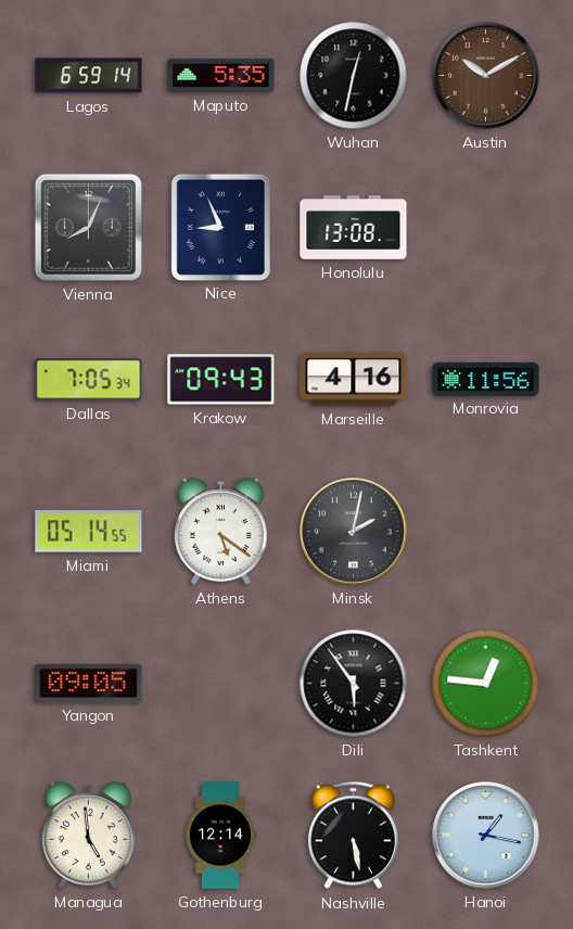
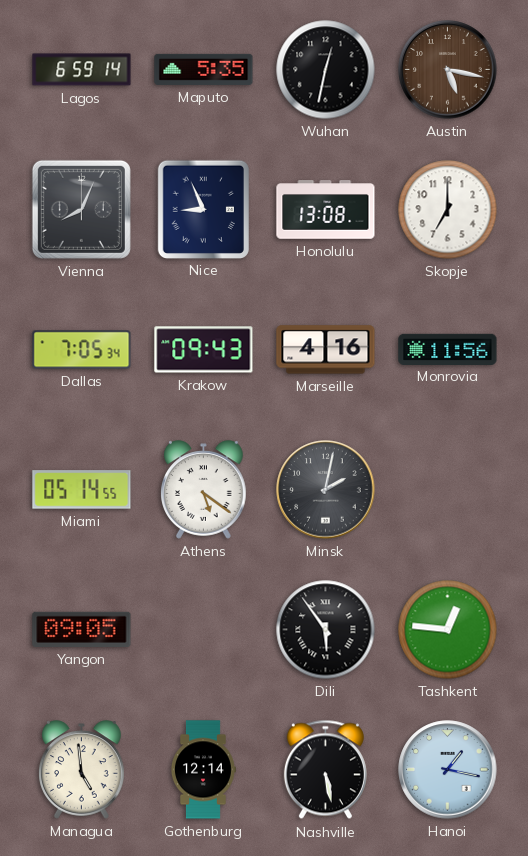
Austin: 10:10 -> 5:17
Skopje: none -> 7:00
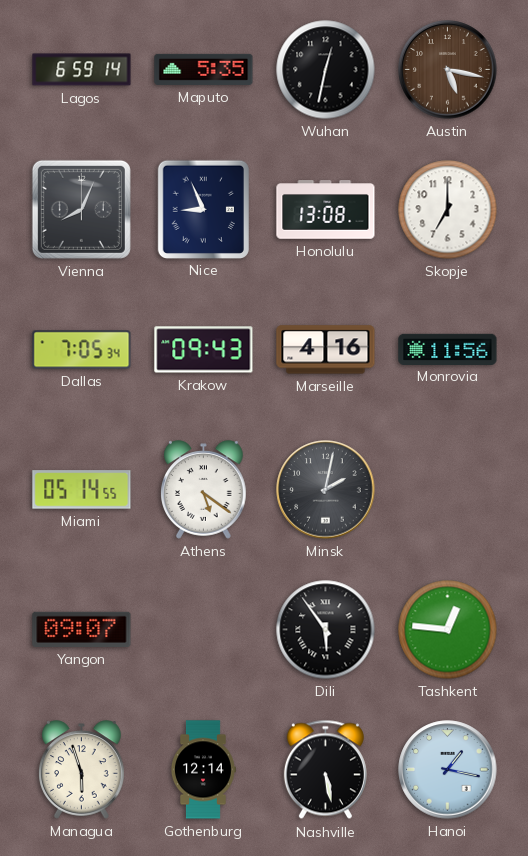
Yangon: 09:05 -> 09:07
Managua: 4:59 -> 5:57
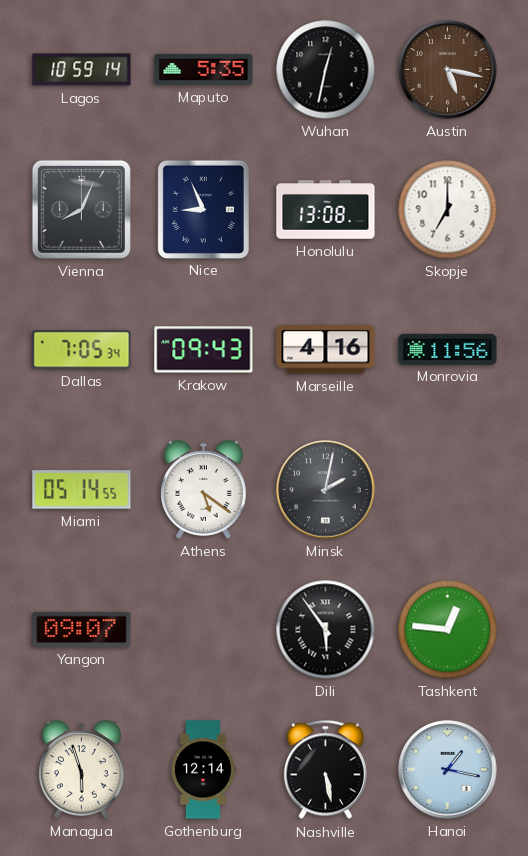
Lagos: 6:59 -> 10:59
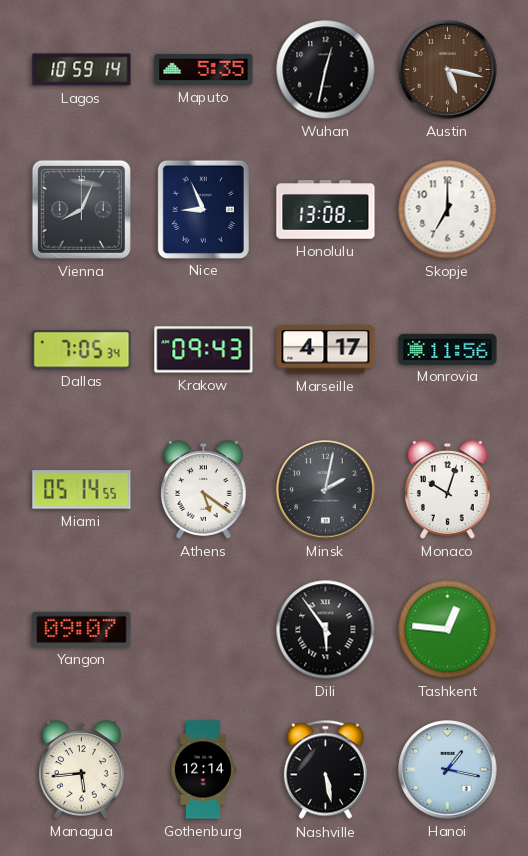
Marseille: 4:16 -> 4:17
Monaco: none -> 10:03
Managua: 5:57 -> 5:44
